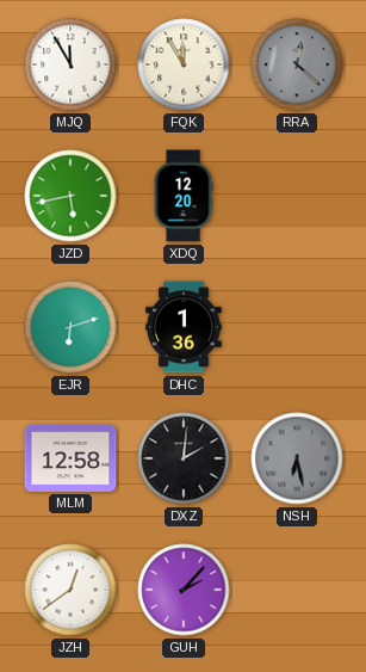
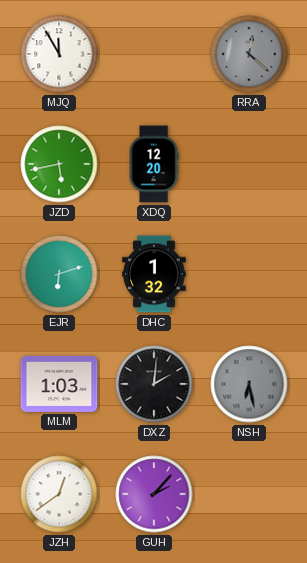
FQK: 11:55 -> none
DHC: 1:36 -> 1:32
MLM: 12:58 -> 1:03
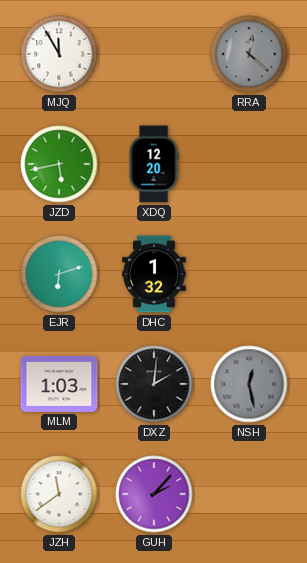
NSH: 6:28 -> 12:28
JZH: 12:39 -> 11:39
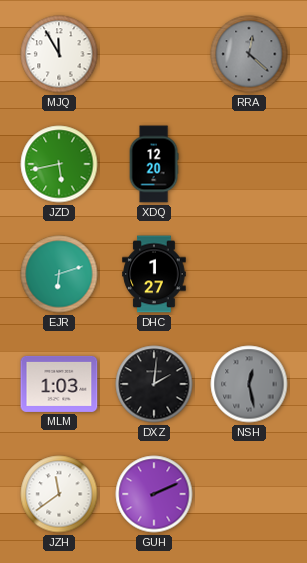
DHC: 1:32 -> 1:27
GUH: 2:07 -> 2:11
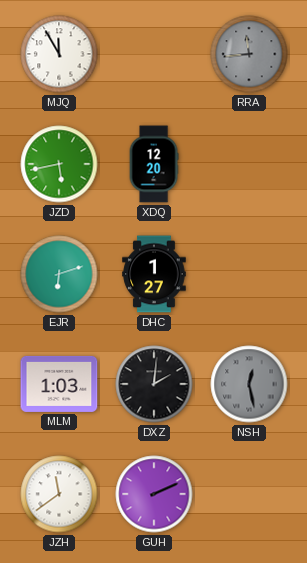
RRA: 12:22 -> 11:44
